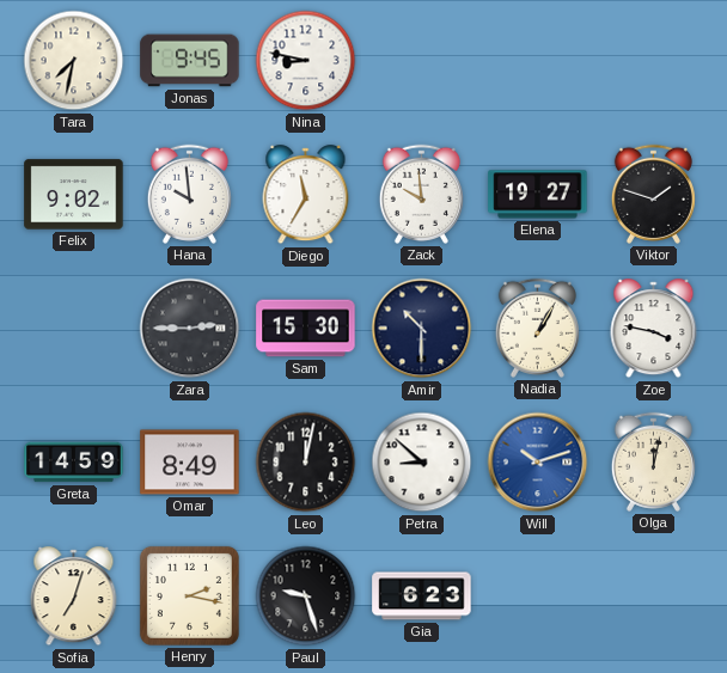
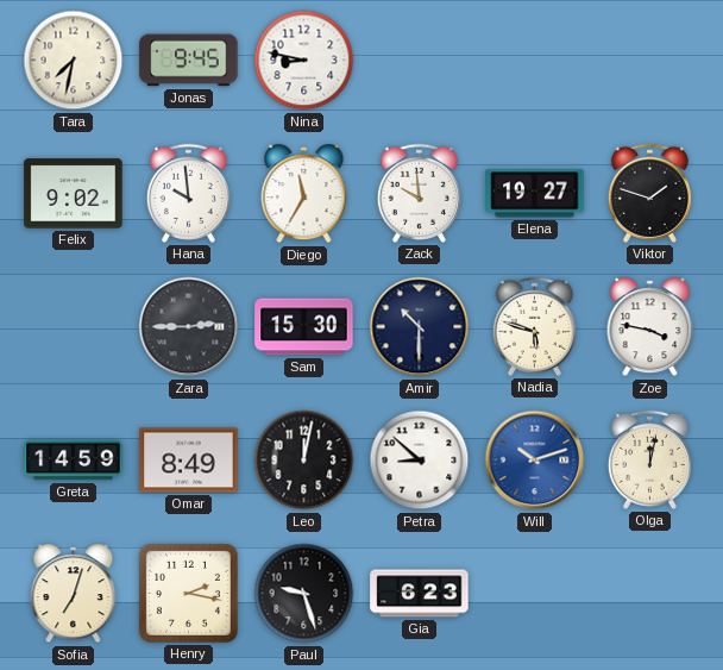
Nadia: 1:05 -> 5:48
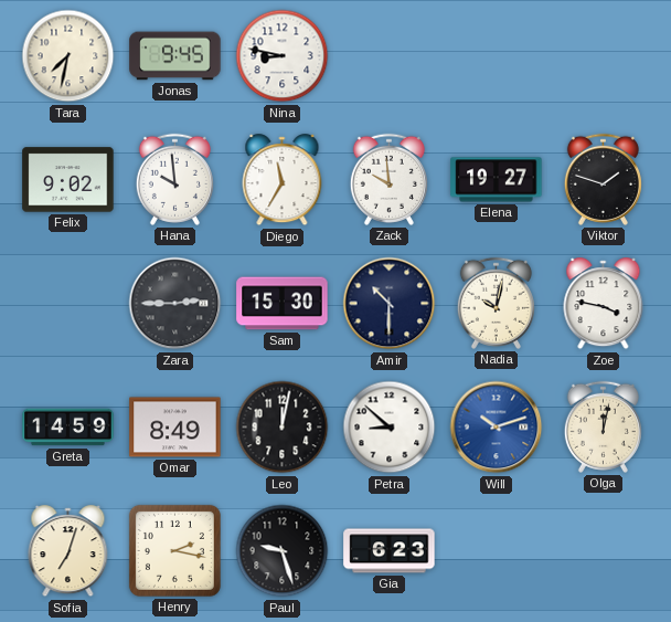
Nadia: 5:48 -> 10:02
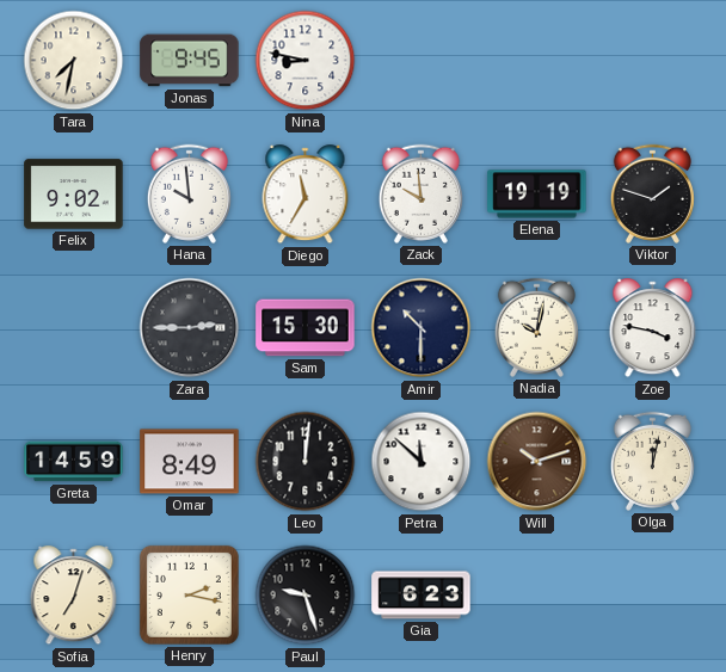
Elena: 19:27 -> 19:19
Leo: 12:02 -> 12:01
Petra: 8:52 -> 11:52
Will dial: blue -> brown
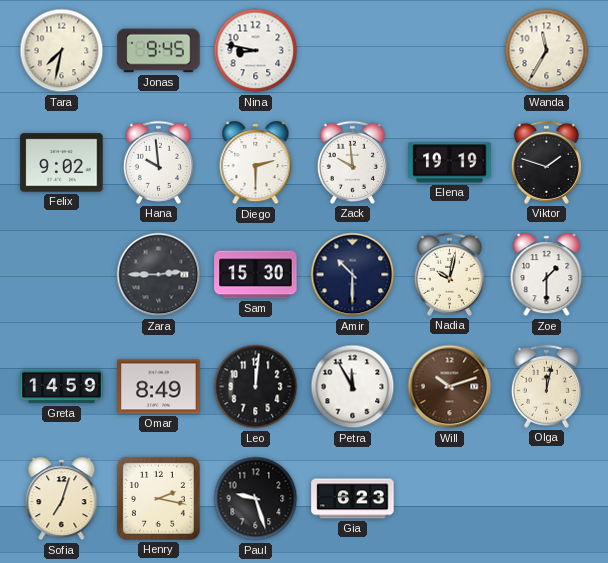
Wanda: none -> 11:35
Diego: 11:35 -> 2:30
Zoe: 3:47 -> 1:30
Petra: 11:52 -> 11:55
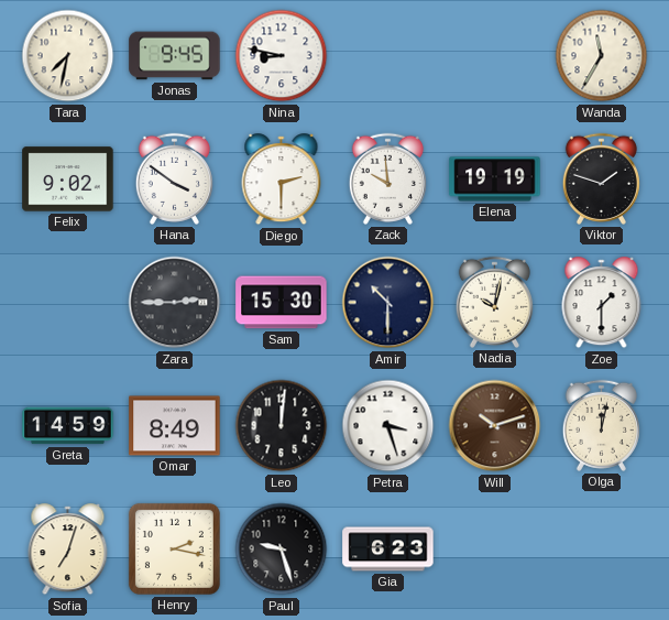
Hana: 9:59 -> 3:51
Petra: 11:55 -> 3:27
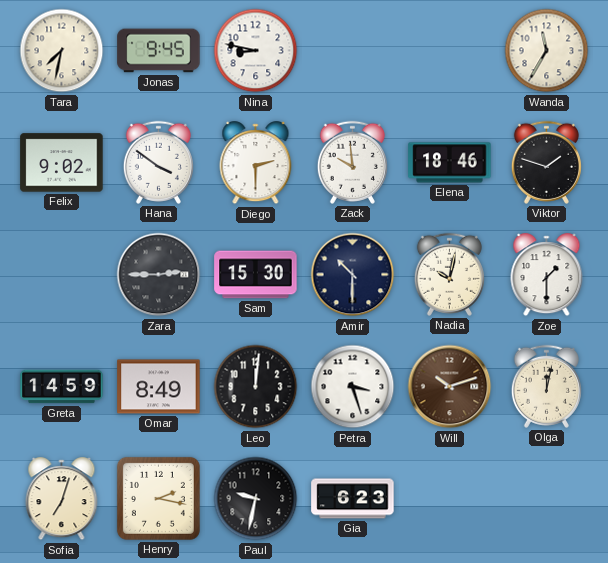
Elena: 19:19 -> 18:46
Paul: 9:27 -> 9:32
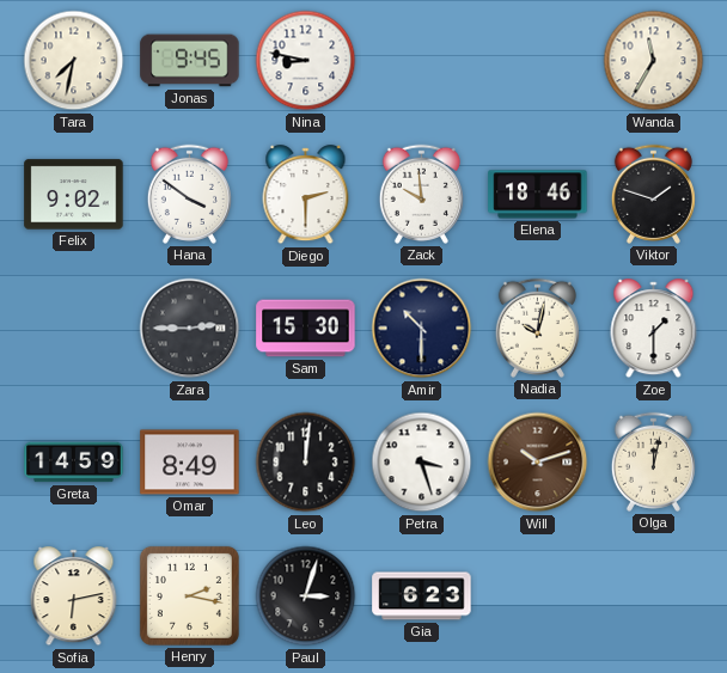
Sofia: 7:03 -> 6:13
Paul: 9:32 -> 3:03
